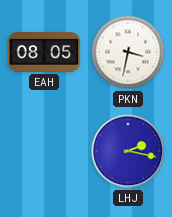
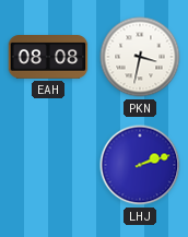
EAH: 08:05 -> 08:08
LHJ: 2:17 -> 2:12
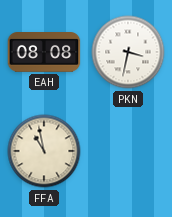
FFA: none -> 10:58
LHJ: 2:12 -> none
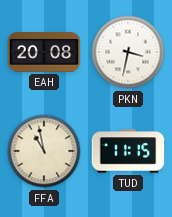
EAH: 08:08 -> 20:08
TUD: none -> 11:15
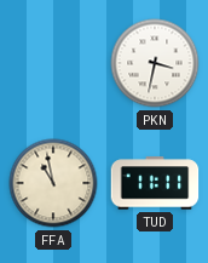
EAH: 20:08 -> none
TUD: 11:15 -> 11:11
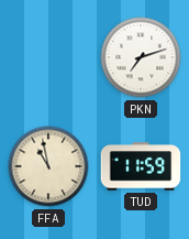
PKN: 3:32 -> 7:12
TUD: 11:11 -> 11:59
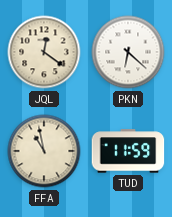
JQL: none -> 12:21
PKN: 7:12 -> 6:22
